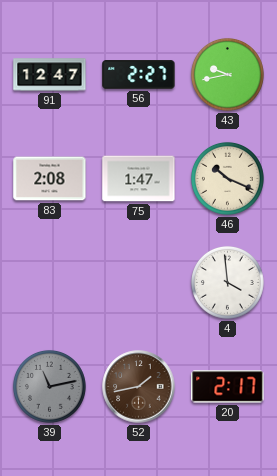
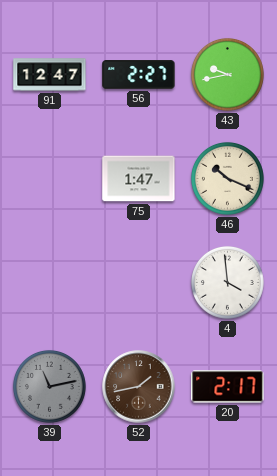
83: 2:08 -> none
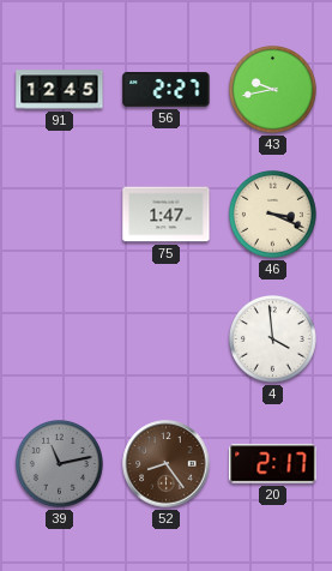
91: 12:47 -> 12:45
46: 10:19 -> 3:19
52: 1:43 -> 8:24
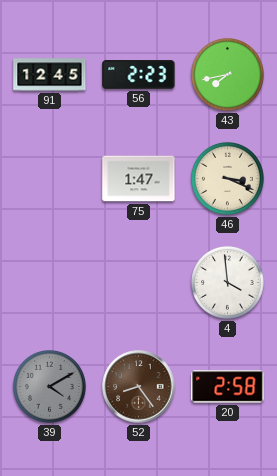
56: 2:27 -> 2:23
43: 9:43 -> 7:43
39: 11:13 -> 4:10
20: 2:17 -> 2:58
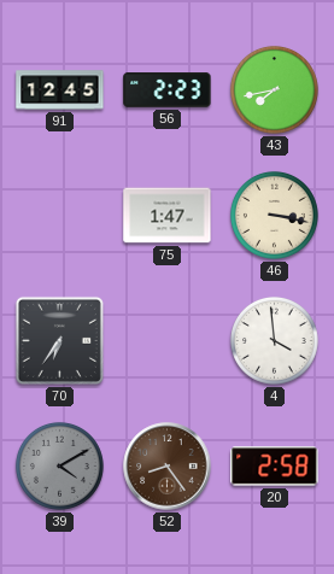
46: 3:19 -> 3:17
70: none -> 6:36
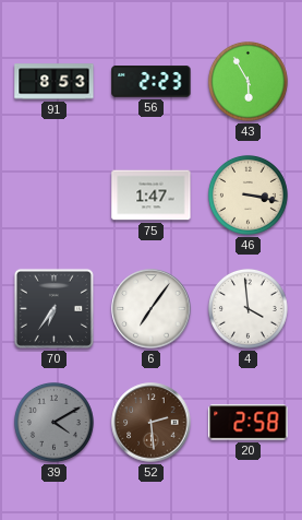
91: 12:45 -> 8:53
43: 7:43 -> 5:55
6: none -> 7:06
52: 8:24 -> 2:29
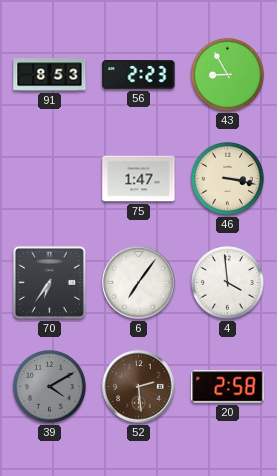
43: 5:55 -> 8:55
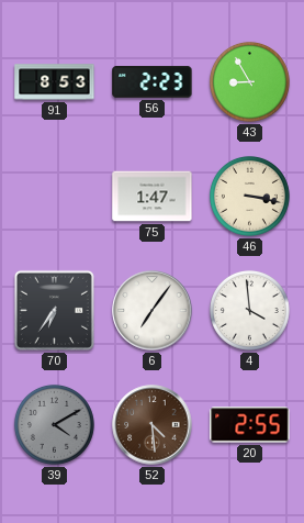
52: 2:29 -> 4:29
20: 2:58 -> 2:55
